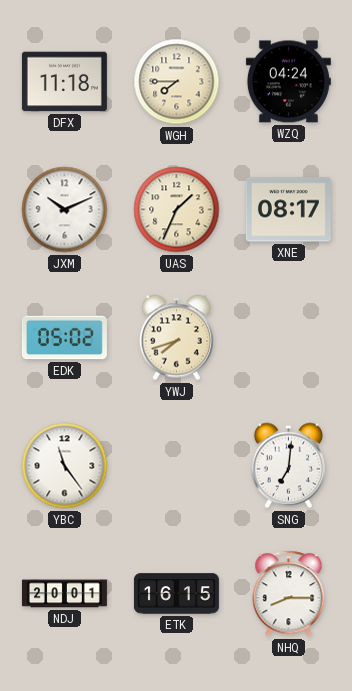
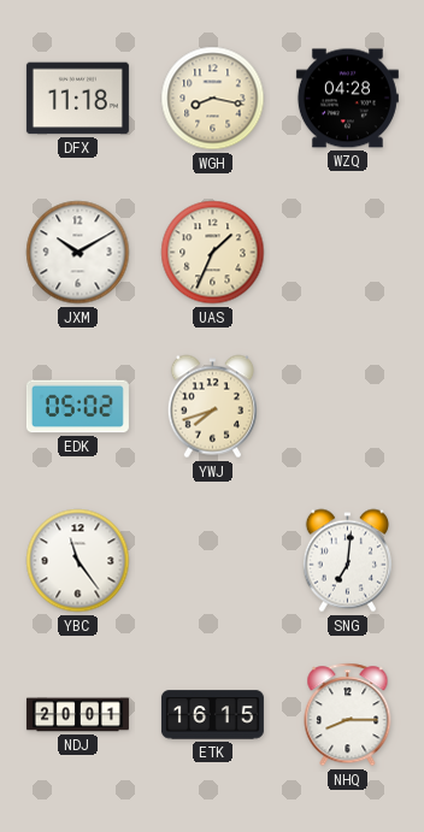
WGH: 7:45 -> 8:17
WZQ: 04:24 -> 04:28
JXM: 10:11 -> 10:10
XNE: 08:17 -> none
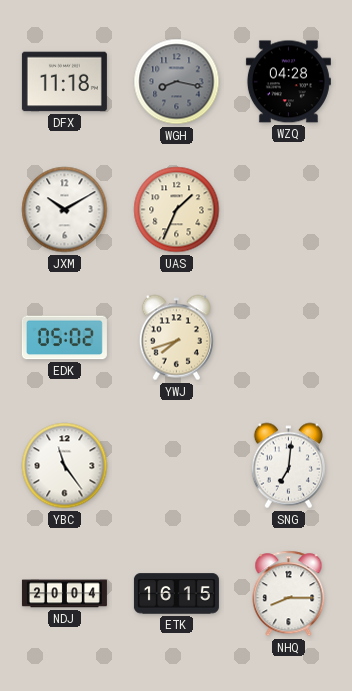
WGH dial: cream -> grey
NDJ: 20:01 -> 20:04
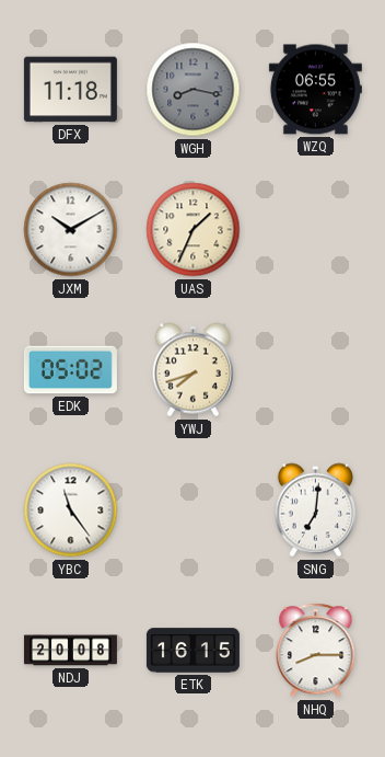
WZQ: 04:28 -> 06:55
NDJ: 20:04 -> 20:08
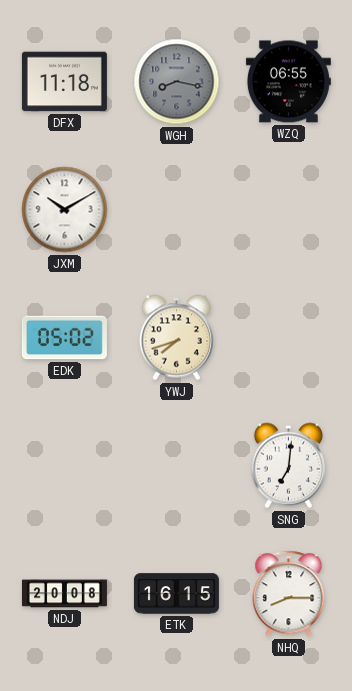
UAS: 1:34 -> none
YBC: 11:24 -> none
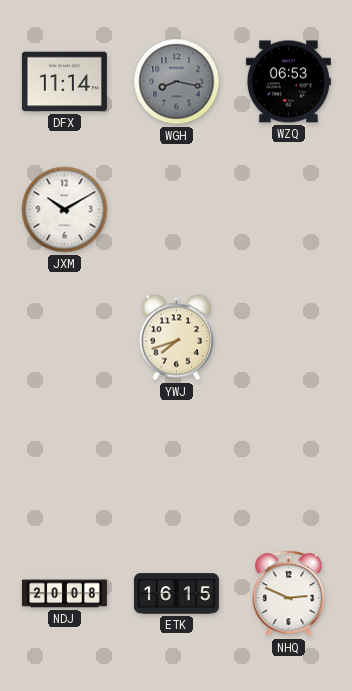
DFX: 11:18 -> 11:14
WZQ: 06:55 -> 06:53
EDK: 05:02 -> none
SNG: 7:01 -> none
NHQ: 8:15 -> 2:49
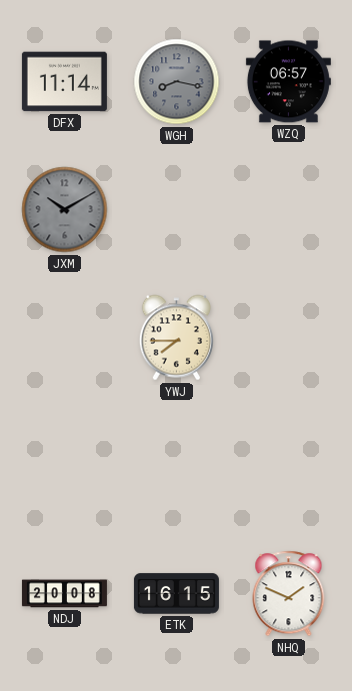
WZQ: 06:53 -> 06:57
JXM dial: white -> grey
YWJ: 7:42 -> 7:45
NHQ: 2:49 -> 1:49
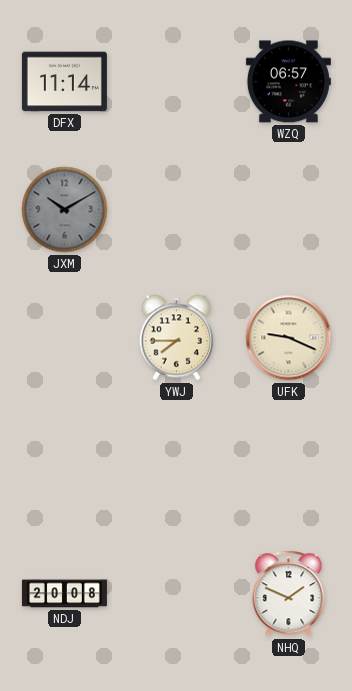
WGH: 8:17 -> none
UFK: none -> 9:19
ETK: 16:15 -> none
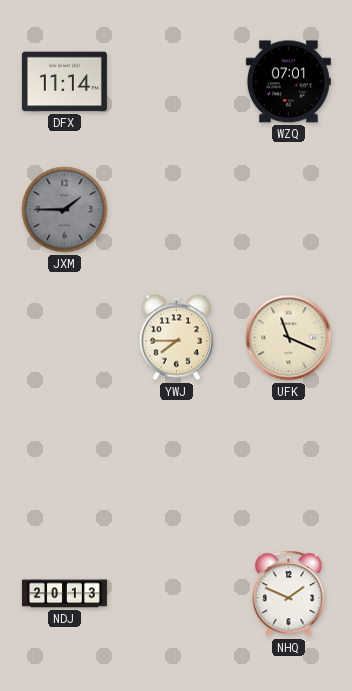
WZQ: 06:57 -> 07:01
JXM: 10:10 -> 1:45
UFK: 9:19 -> 11:19
NDJ: 20:08 -> 20:13
